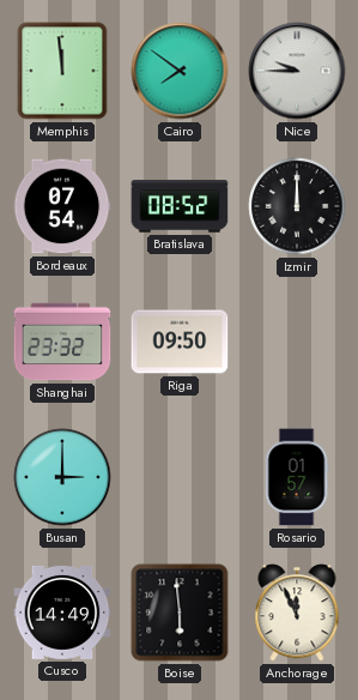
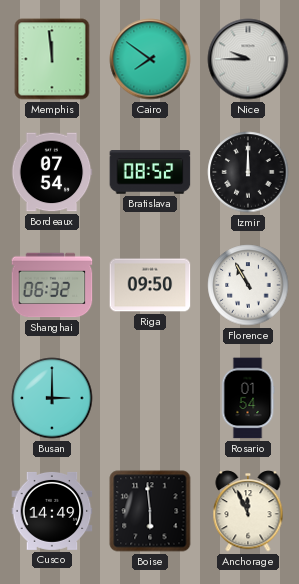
Shanghai: 23:32 -> 06:32
Florence: none -> 10:55
Rosario: 01:57 -> 01:54
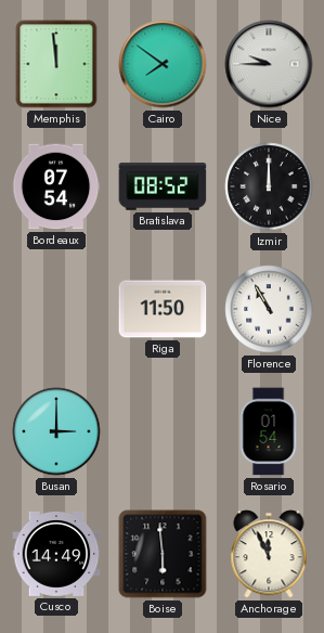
Shanghai: 06:32 -> none
Riga: 09:50 -> 11:50
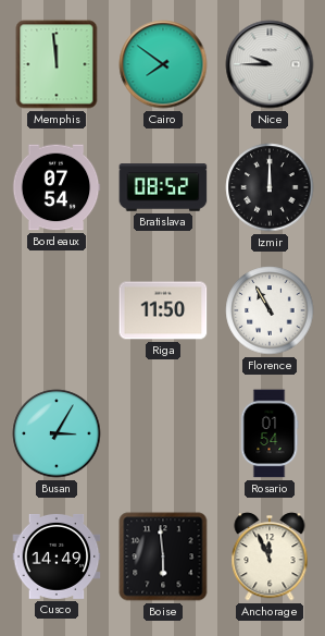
Busan: 3:00 -> 3:05
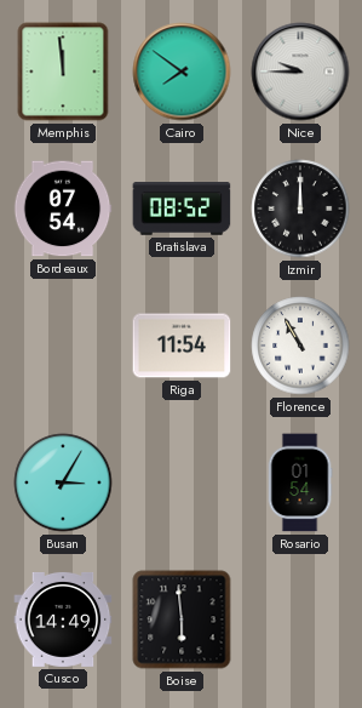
Riga: 11:50 -> 11:54
Anchorage: 11:56 -> none
